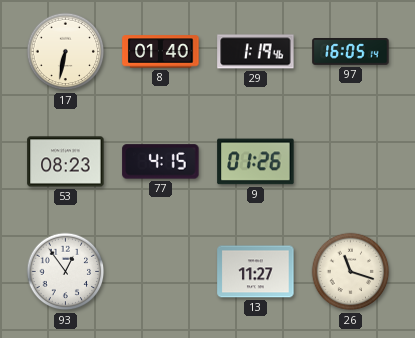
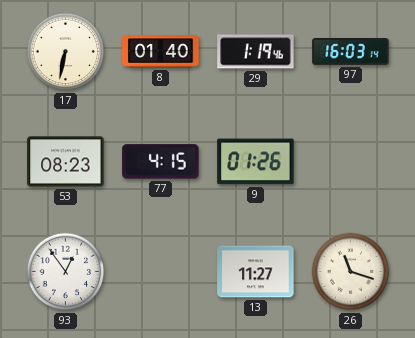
97: 16:05 -> 16:03
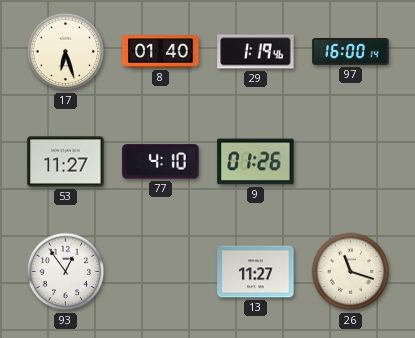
17: 6:32 -> 6:27
97: 16:03 -> 16:00
53: 08:23 -> 11:27
77: 4:15 -> 4:10
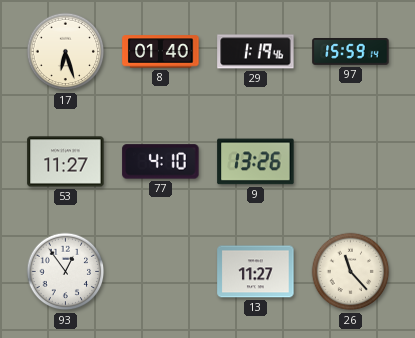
97: 16:00 -> 15:59
9: 01:26 -> 13:26
26: 11:18 -> 11:23
